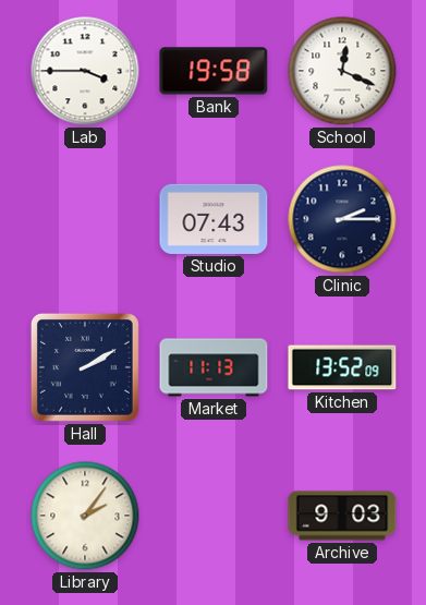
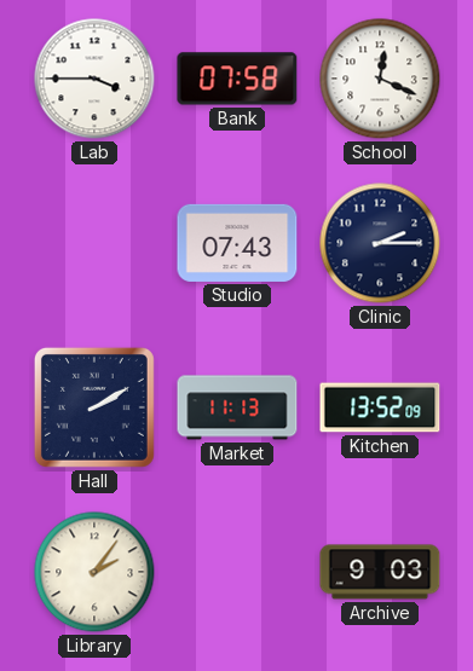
Bank: 19:58 -> 07:58
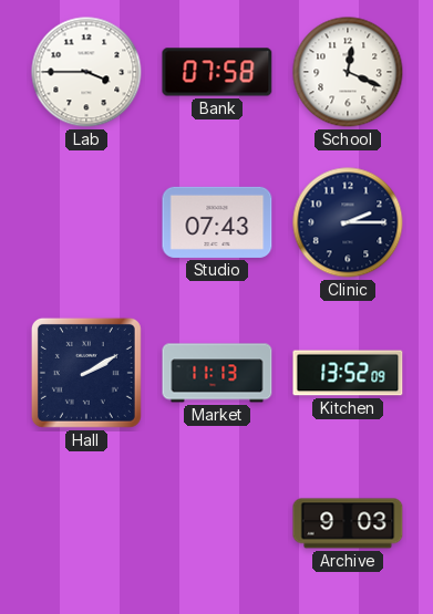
Library: 2:06 -> none
